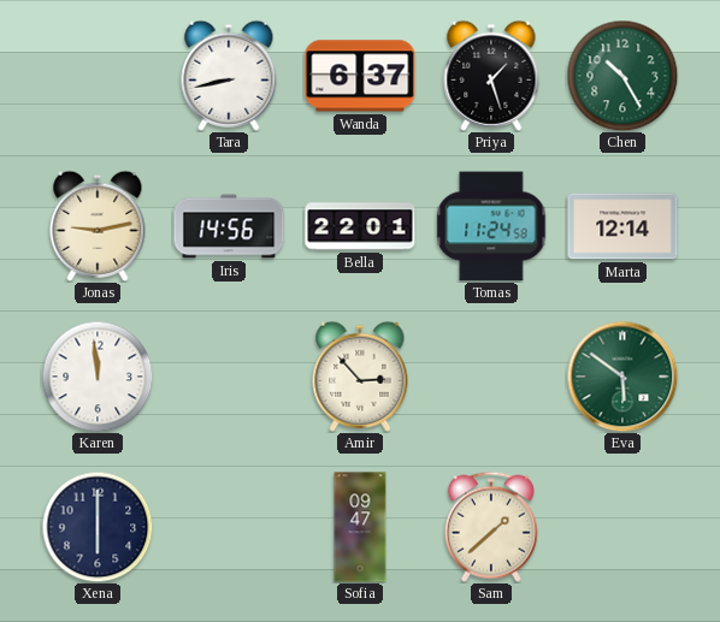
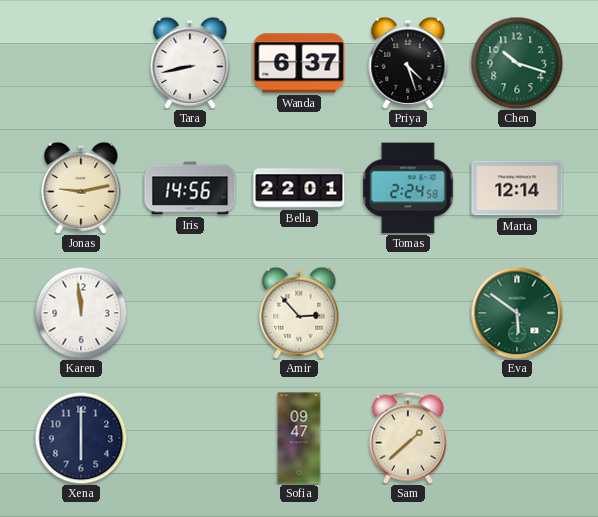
Priya: 1:27 -> 4:27
Chen: 10:25 -> 10:18
Tomas: 11:24 -> 2:24
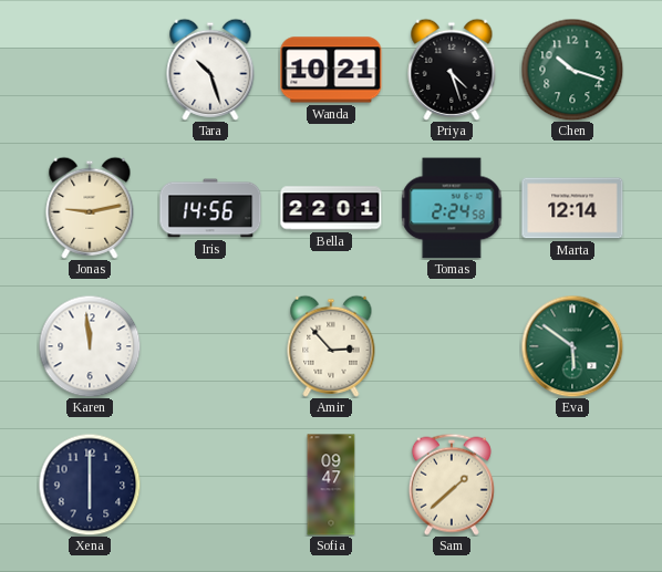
Tara: 8:43 -> 10:27
Wanda: 6:37 -> 10:21
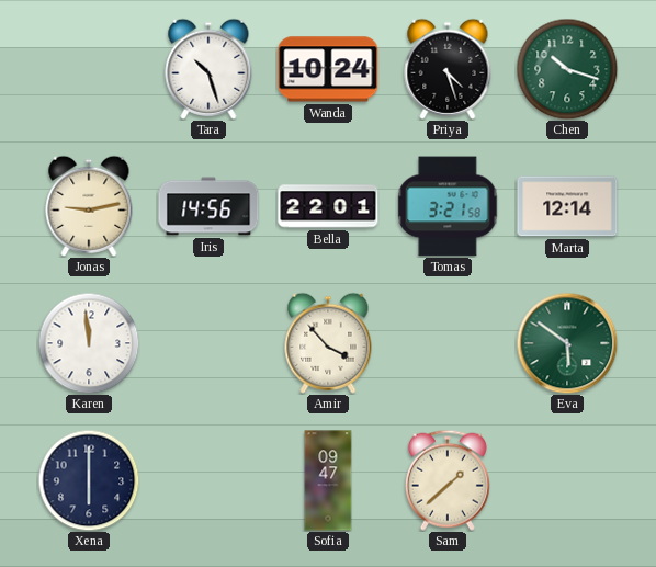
Wanda: 10:21 -> 10:24
Tomas: 2:24 -> 3:21
Amir: 2:53 -> 3:53
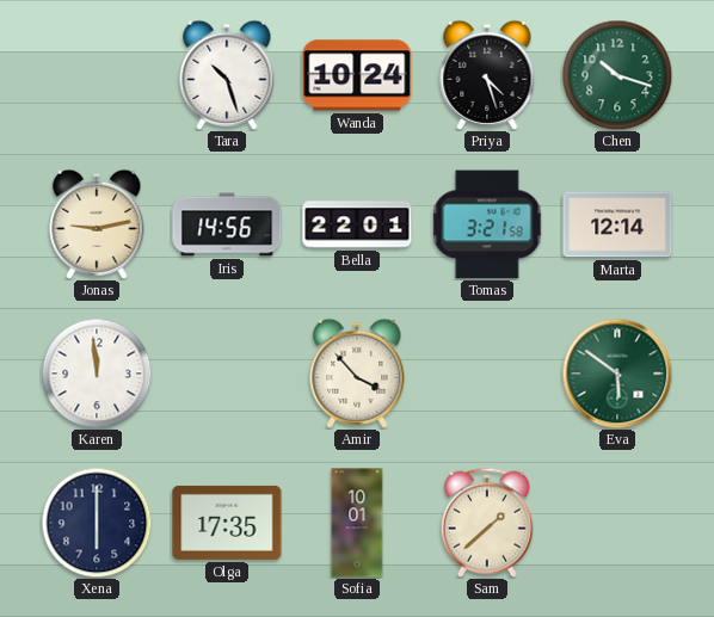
Olga: none -> 17:35
Sofia: 09:47 -> 10:01
